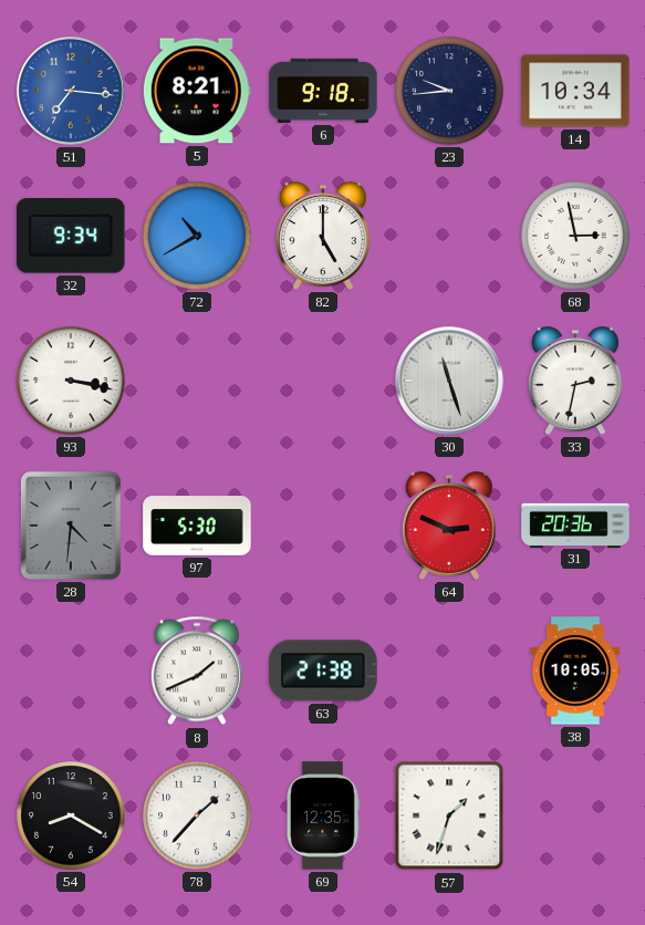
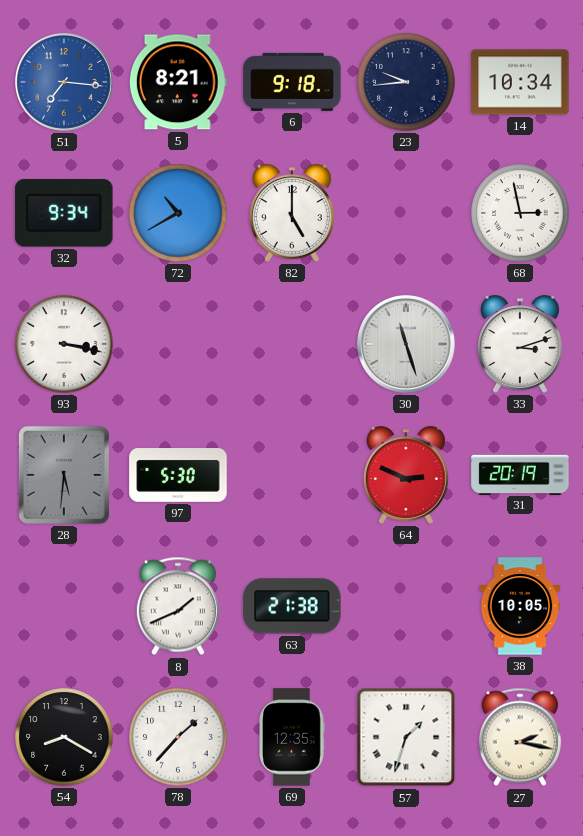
33: 2:32 -> 3:12
28: 4:31 -> 5:31
31: 20:36 -> 20:19
27: none -> 2:17
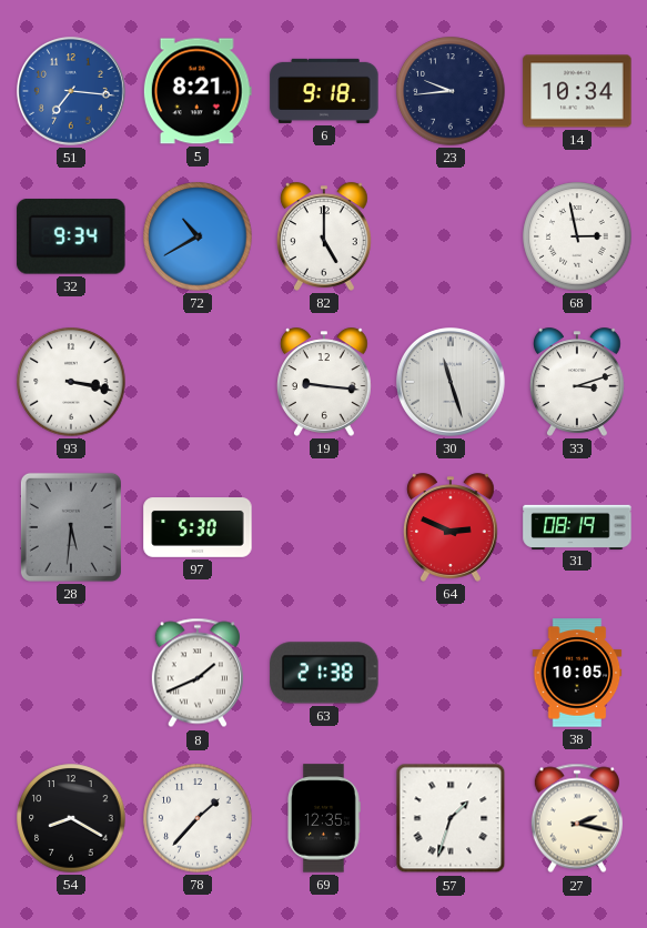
19: none -> 9:16
31: 20:19 -> 08:19
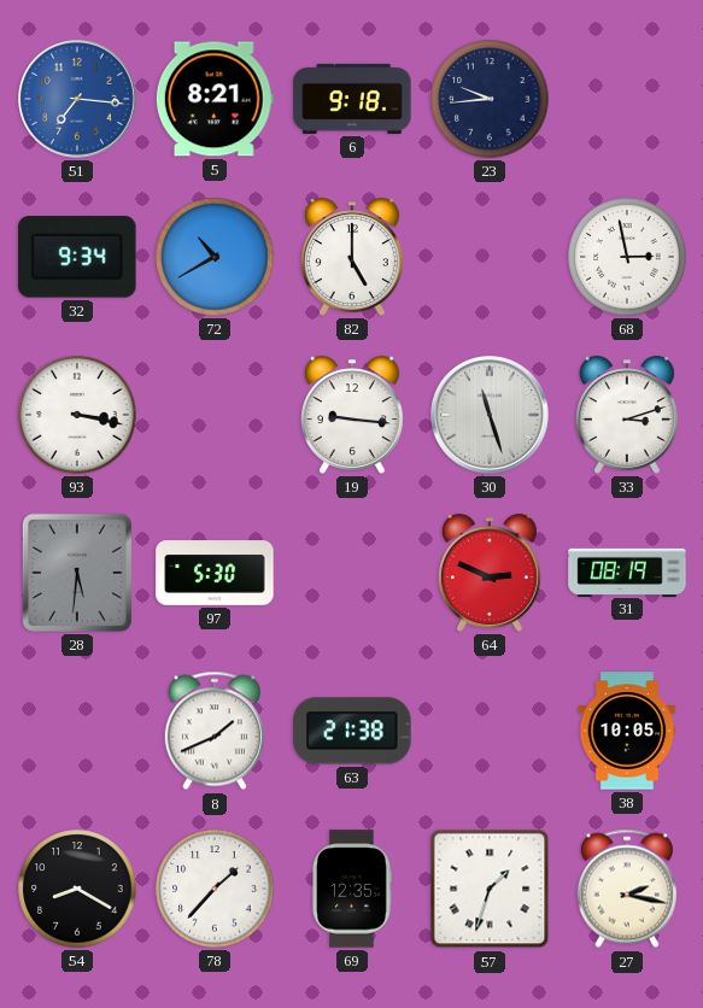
14: 10:34 -> none
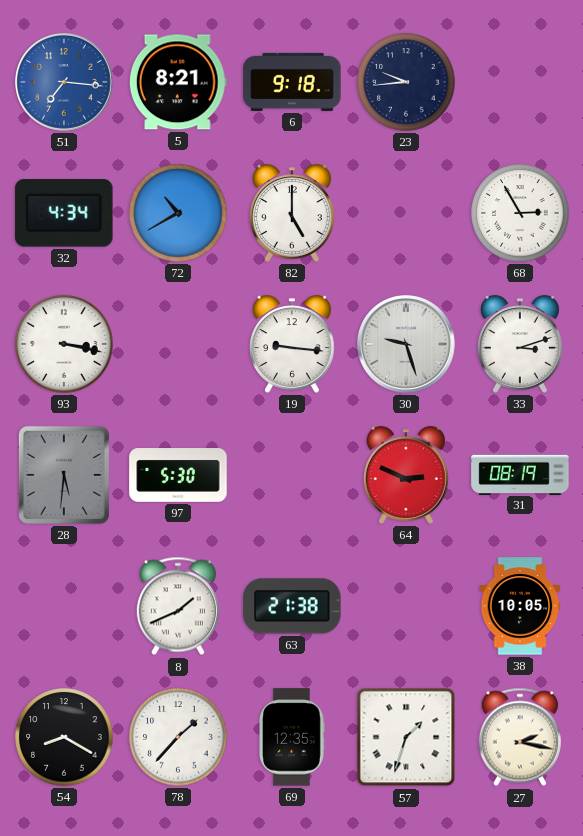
32: 9:34 -> 4:34
68: 2:58 -> 2:55
30: 11:27 -> 9:27
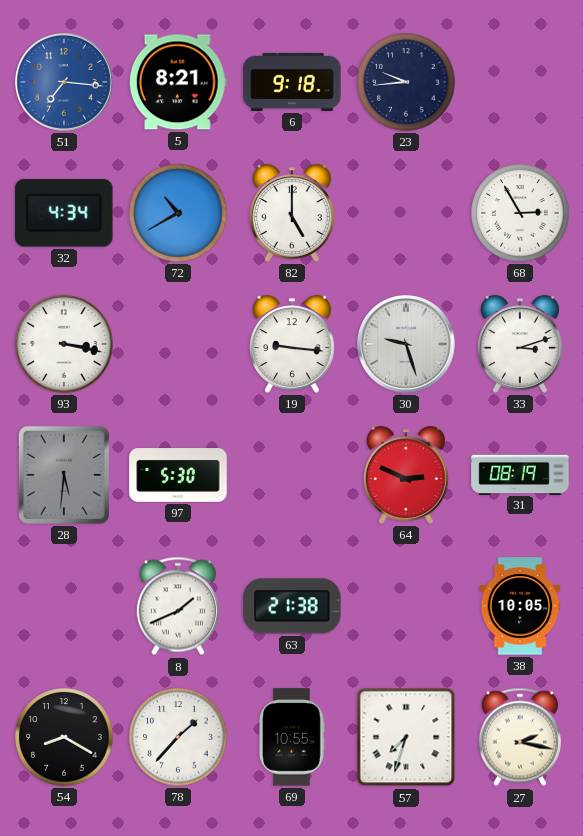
69: 12:35 -> 10:55
57: 1:33 -> 7:33
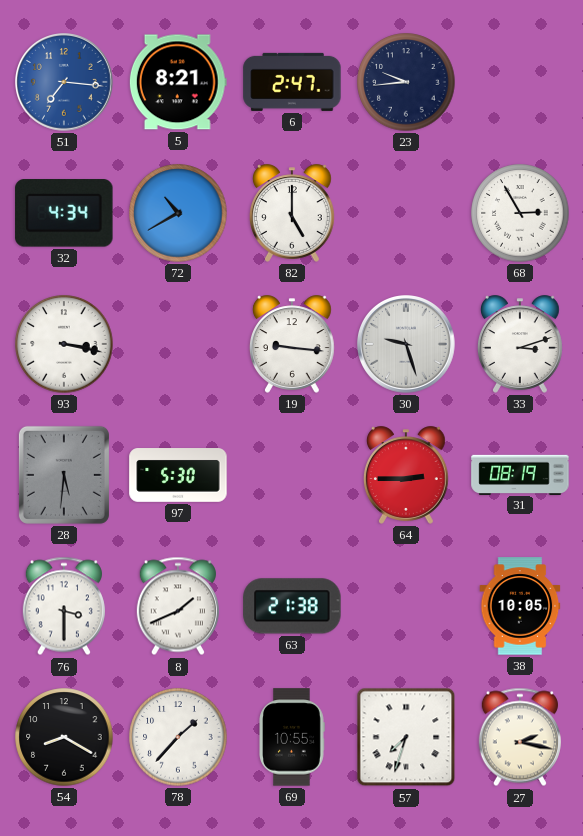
6: 9:18 -> 2:47
64: 2:49 -> 2:45
76: none -> 3:30
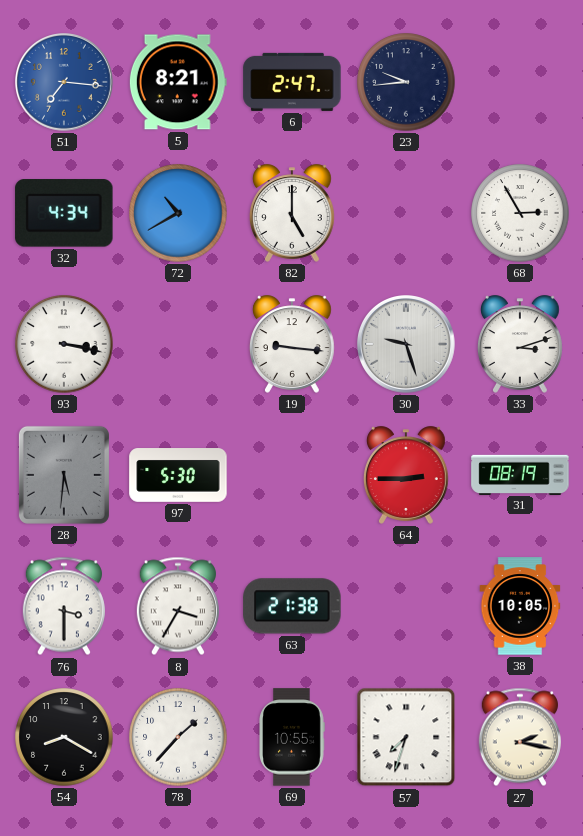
8: 1:41 -> 3:35
